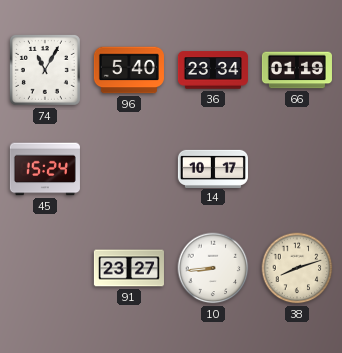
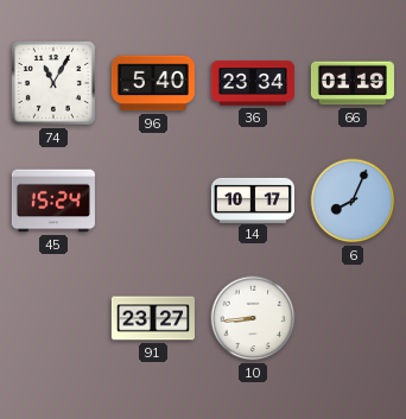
6: none -> 8:04
38: 8:12 -> none
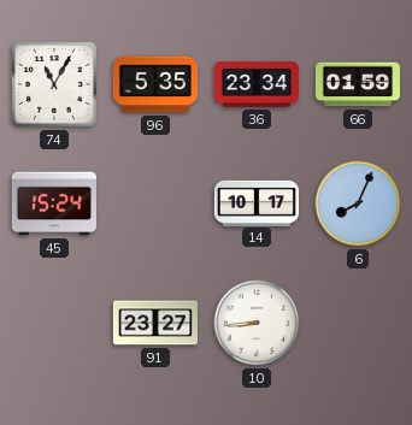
96: 5:40 -> 5:35
66: 01:19 -> 01:59
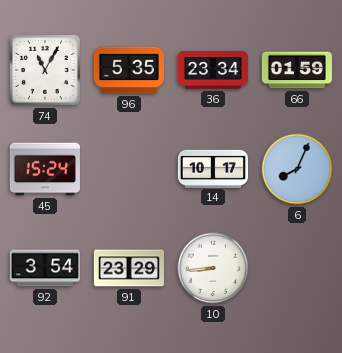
92: none -> 3:54
91: 23:27 -> 23:29
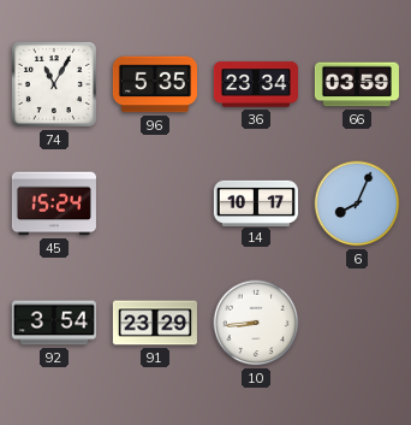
66: 01:59 -> 03:59
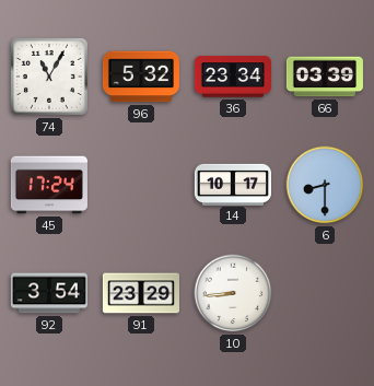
96: 5:35 -> 5:32
66: 03:59 -> 03:39
45: 15:24 -> 17:24
6: 8:04 -> 8:30
